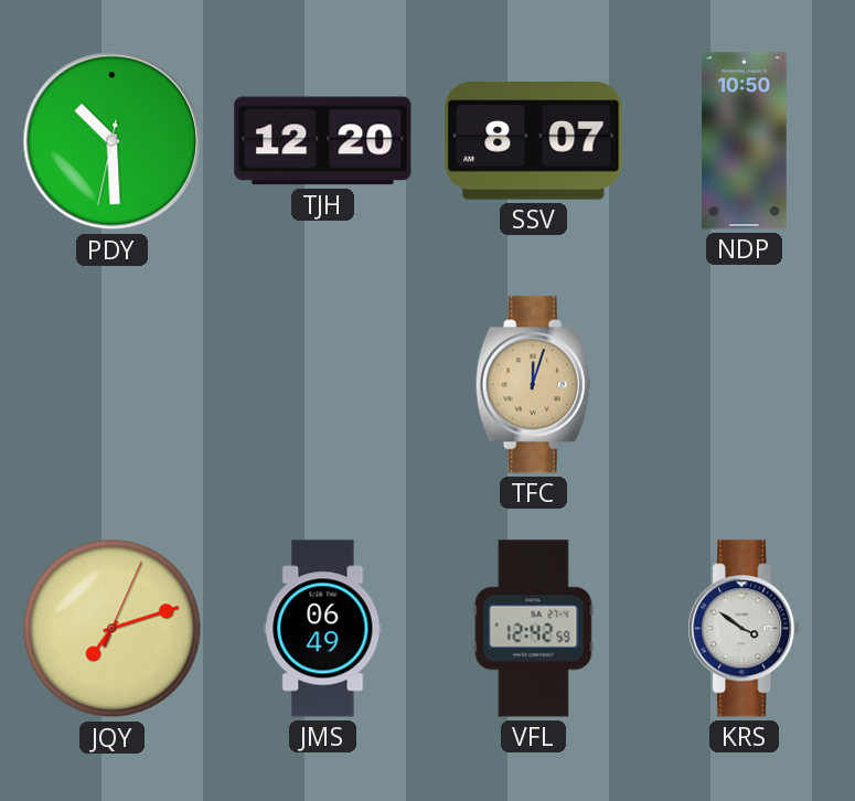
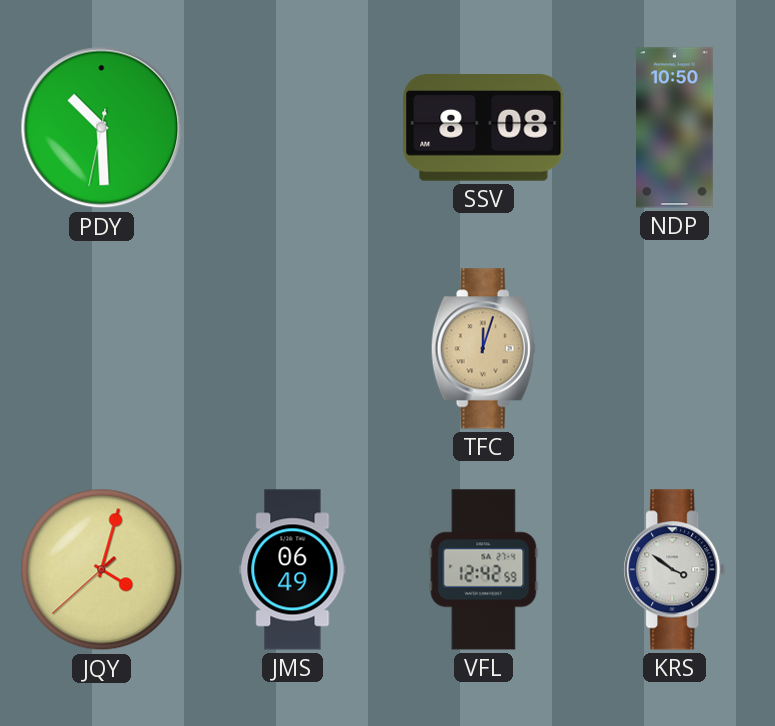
TJH: 12:20 -> none
SSV: 8:07 -> 8:08
JQY: 7:12 -> 4:02
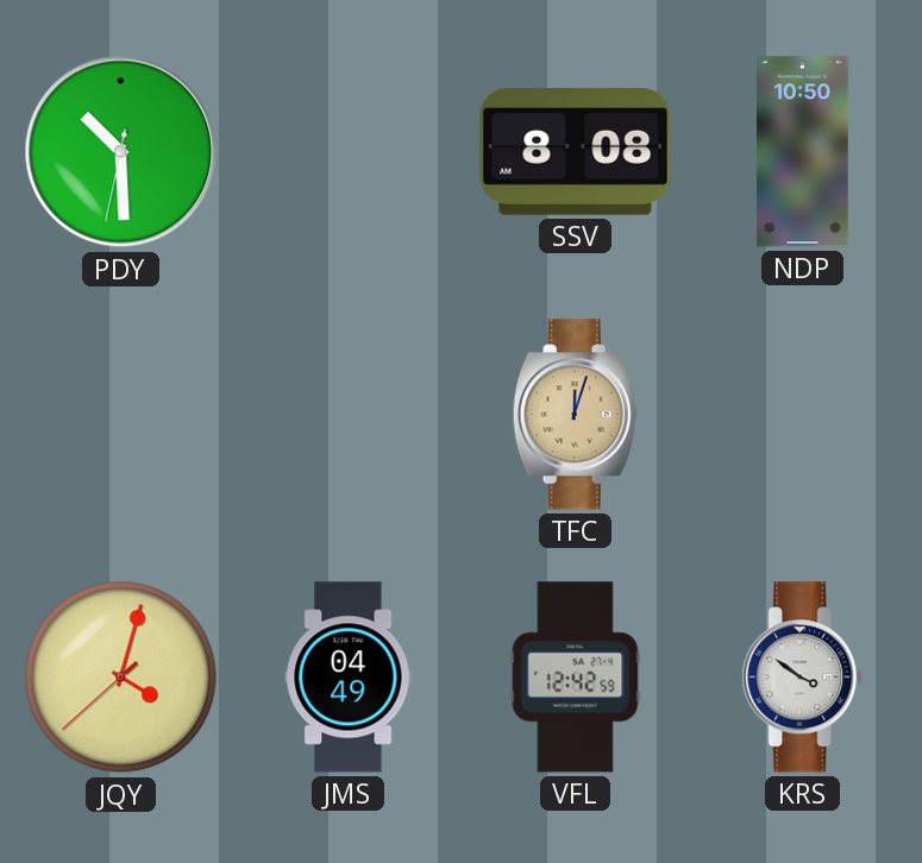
JMS: 06:49 -> 04:49
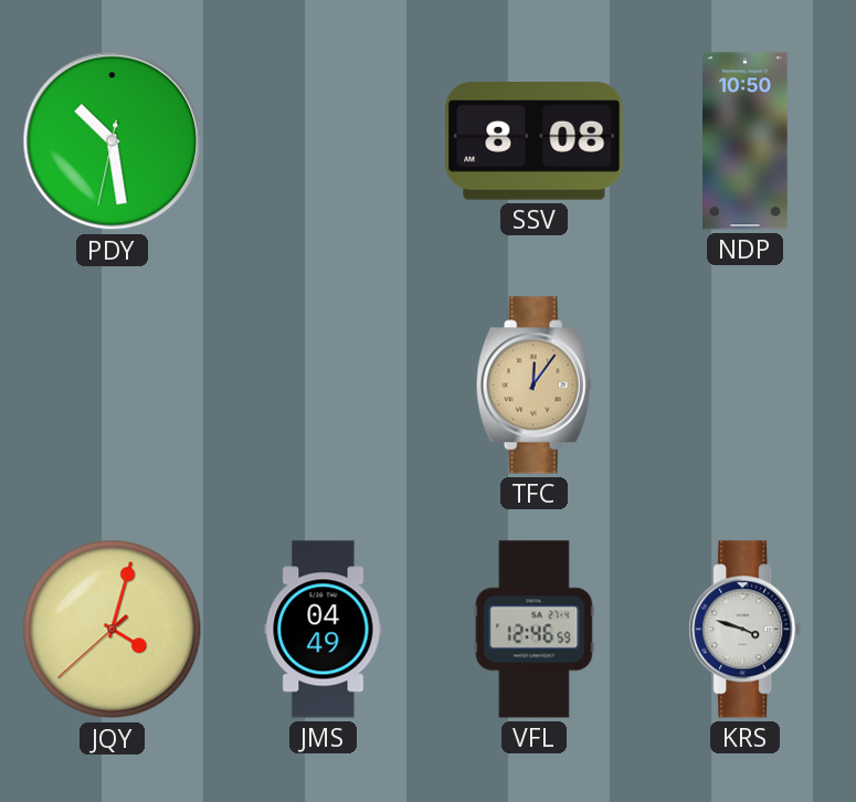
PDY: 10:29 -> 10:28
TFC: 12:03 -> 12:06
VFL: 12:42 -> 12:46
KRS: 3:51 -> 3:48
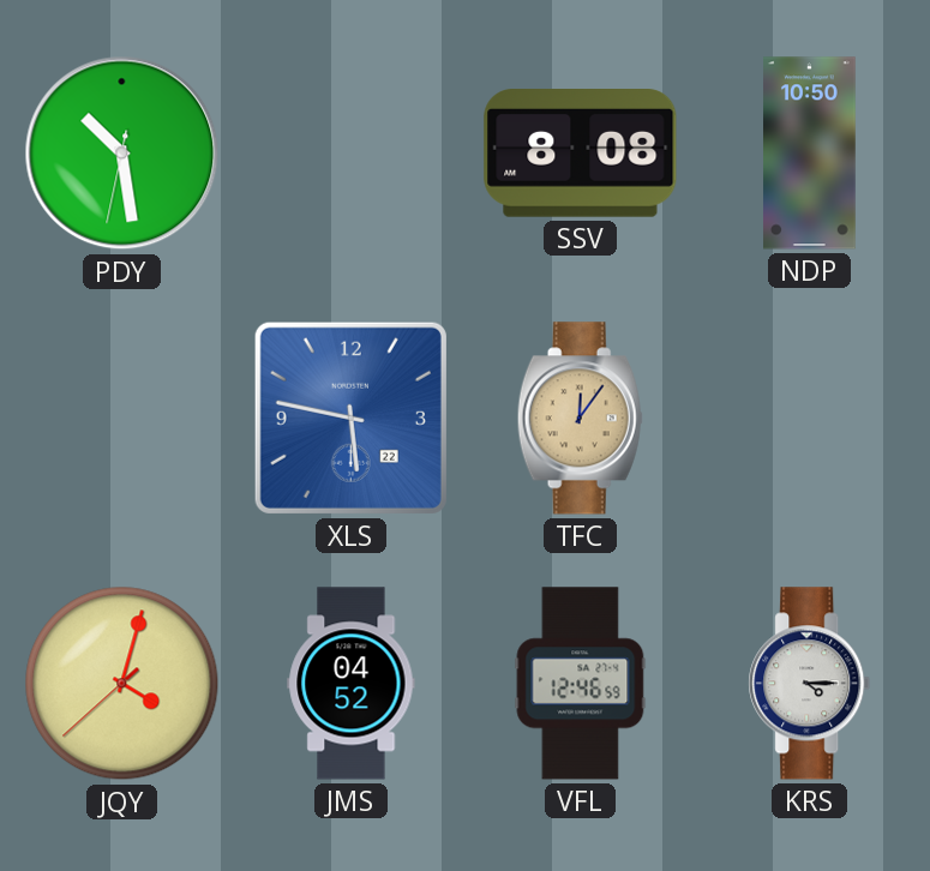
XLS: none -> 5:47
JMS: 04:49 -> 04:52
KRS: 3:48 -> 4:15
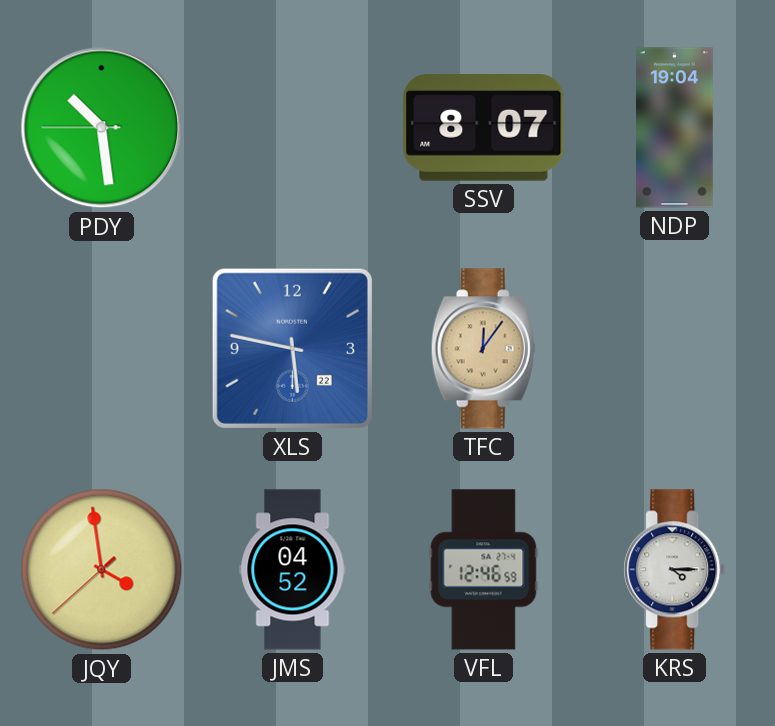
PDY: 10:28:32 -> 10:28:45
SSV: 8:08 -> 8:07
NDP: 10:50 -> 19:04
JQY: 4:02 -> 3:58
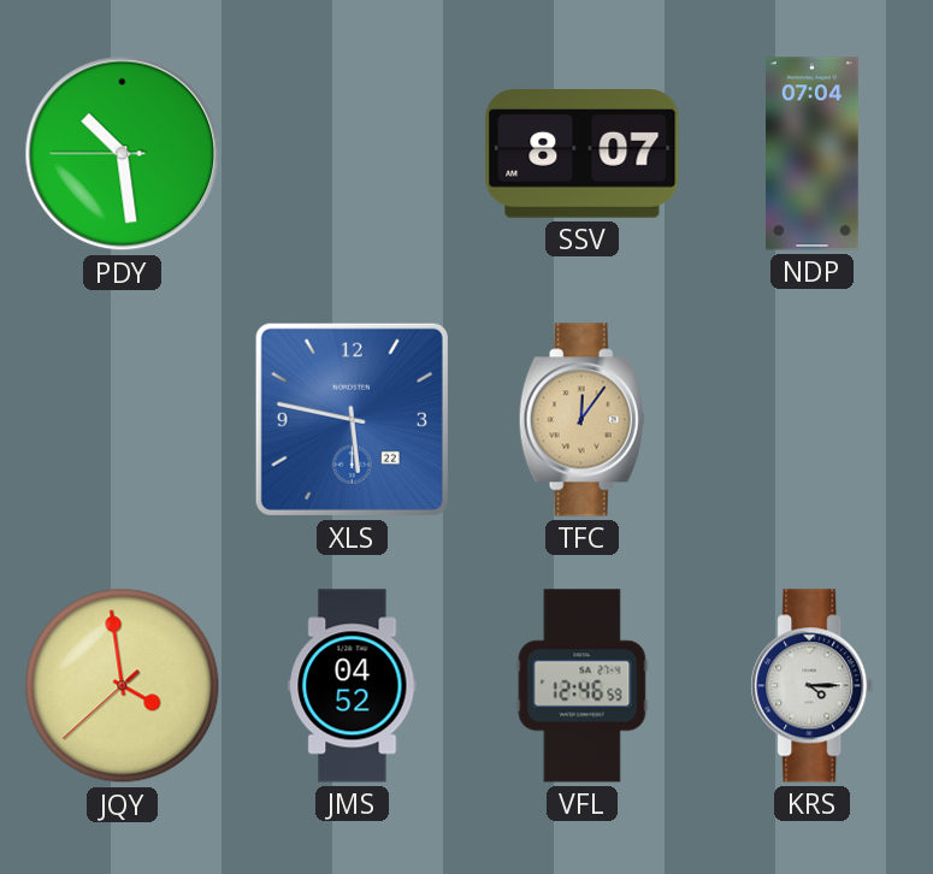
NDP: 19:04 -> 07:04
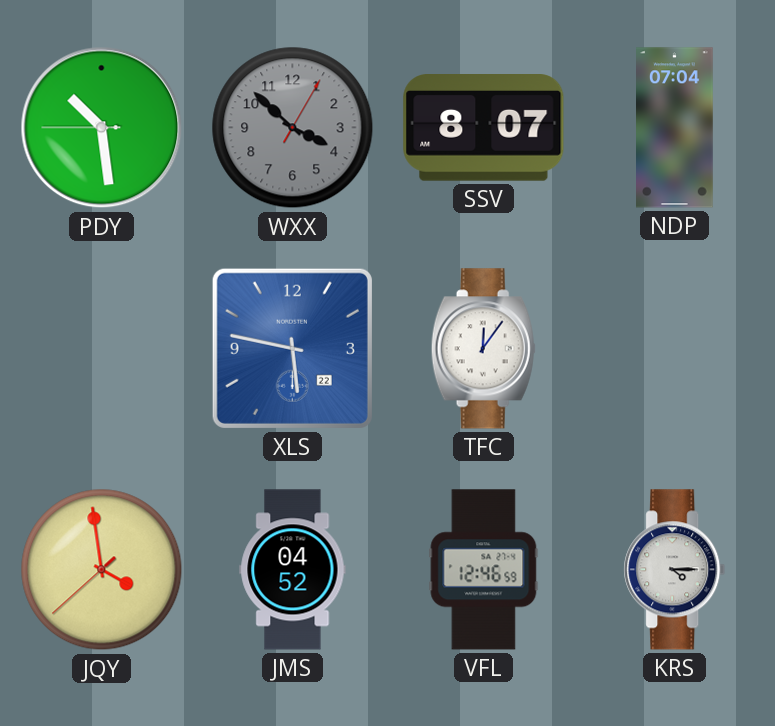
WXX: none -> 3:52
TFC dial: champagne -> white
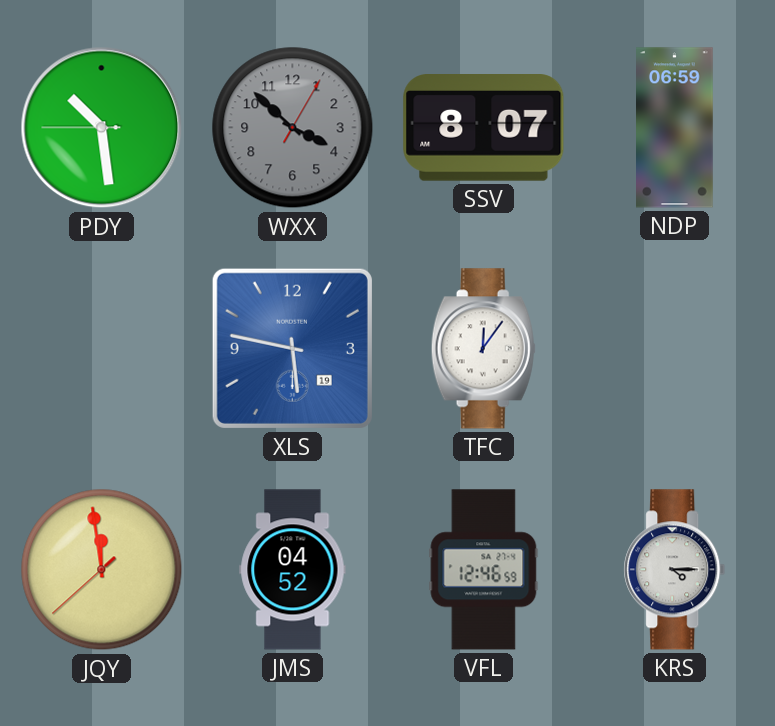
NDP: 07:04 -> 06:59
XLS date: 22 -> 19
JQY: 3:58 -> 11:58
